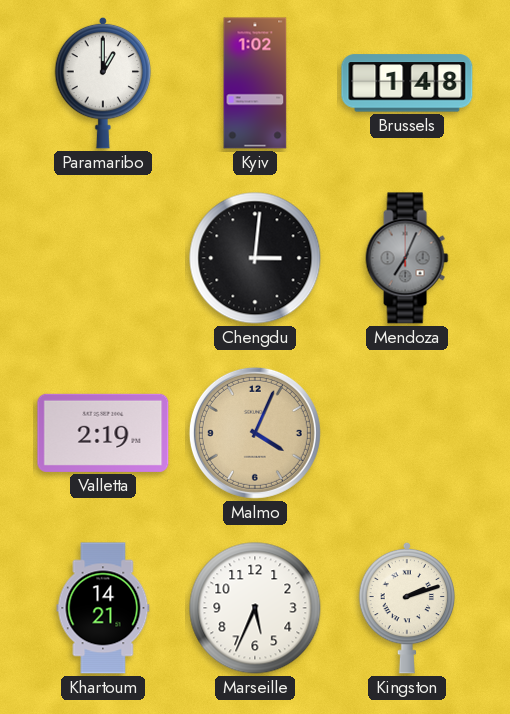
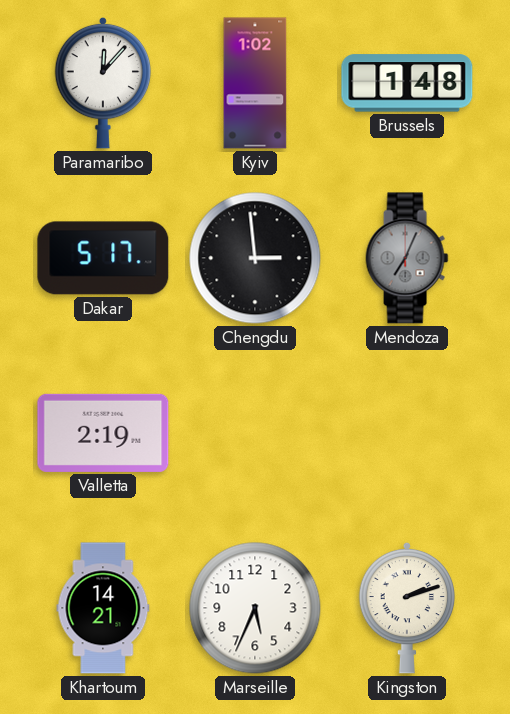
Paramaribo: 1:00 -> 12:07
Dakar: none -> 5:17
Chengdu: 3:01 -> 2:59
Malmo: 4:04 -> none
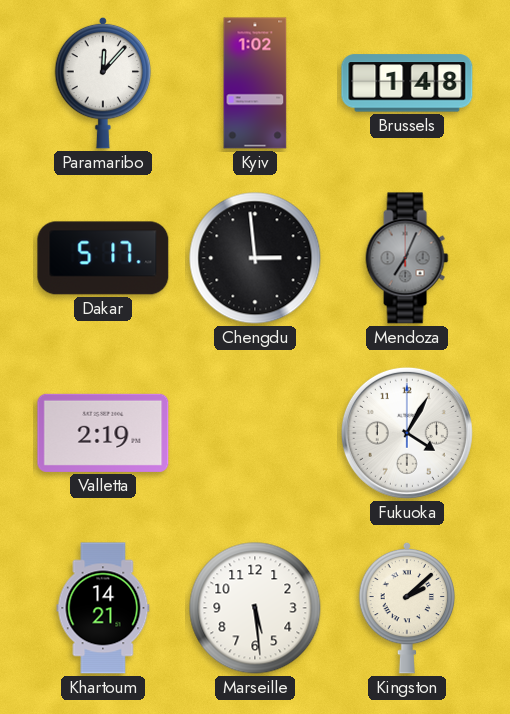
Fukuoka: none -> 4:05
Marseille: 5:34 -> 5:29
Kingston: 2:12 -> 2:08
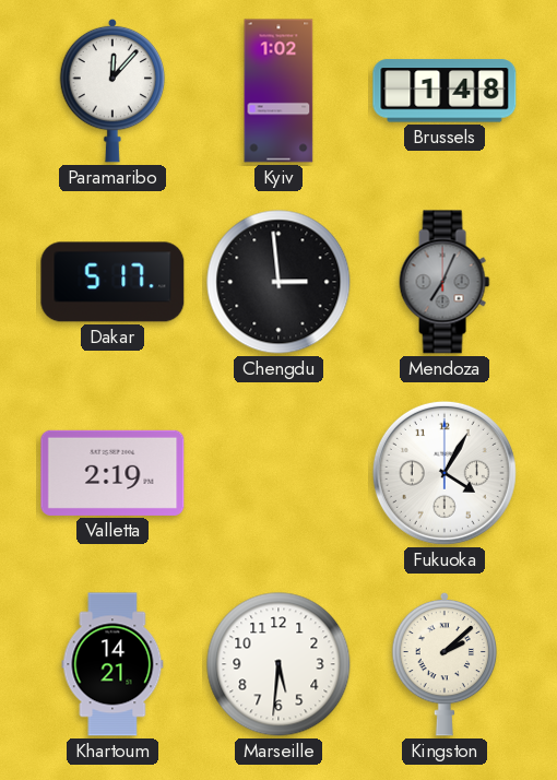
Marseille: 5:29 -> 5:31
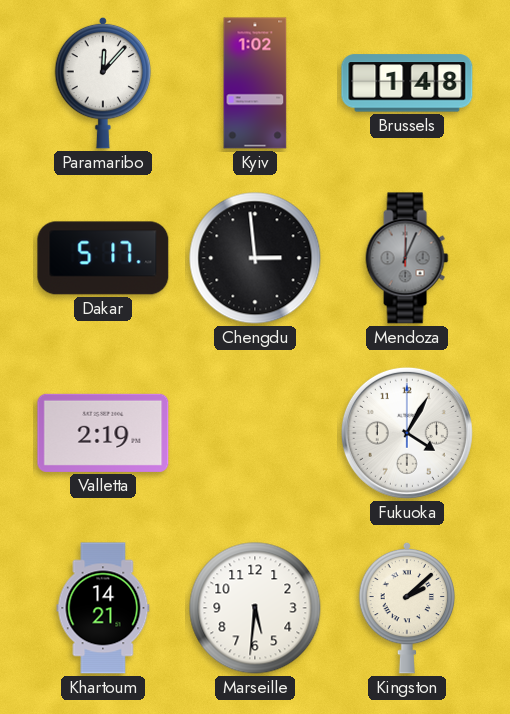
Mendoza: 7:04 -> 12:04
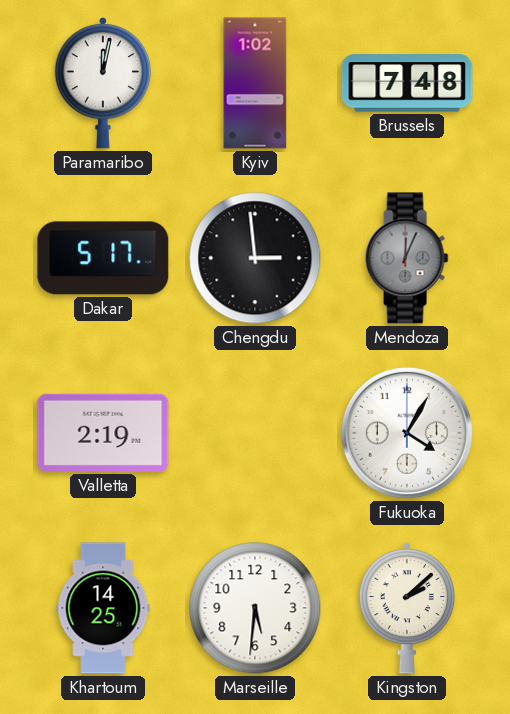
Paramaribo: 12:07 -> 12:02
Brussels: 1:48 -> 7:48
Khartoum: 14:21 -> 14:25
